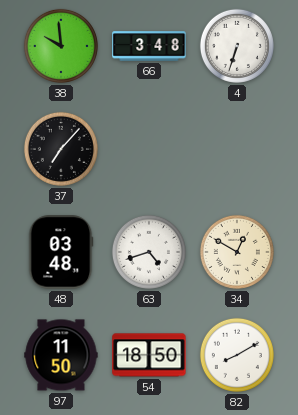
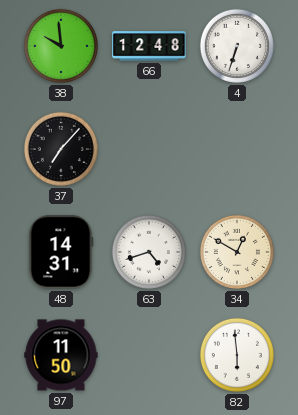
66: 3:48 -> 12:48
48: 03:48 -> 14:31
54: 18:50 -> none
82: 8:10 -> 5:59
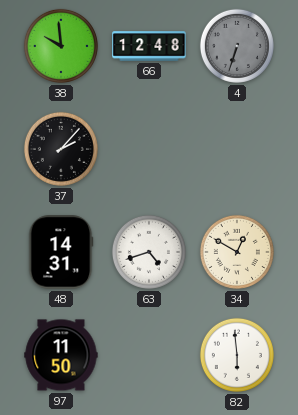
4 dial: white -> grey
37: 7:07 -> 2:07
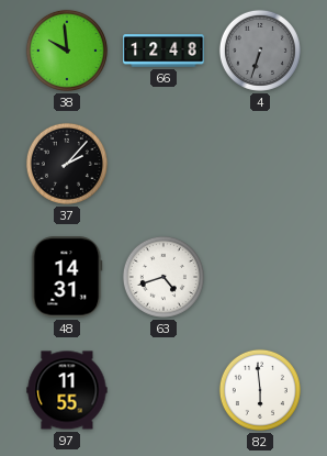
34: 12:50 -> none
97: 11:50 -> 11:55
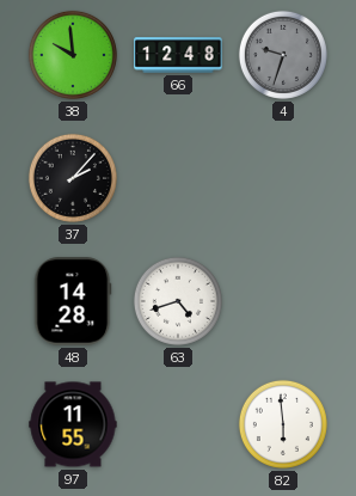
4: 6:33 -> 9:33
48: 14:31 -> 14:28
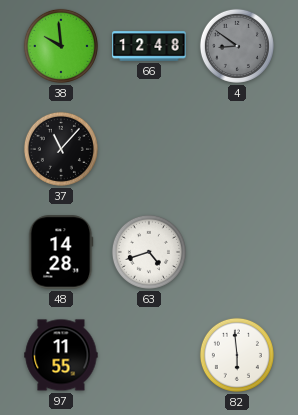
4: 9:33 -> 8:51
37: 2:07 -> 11:07
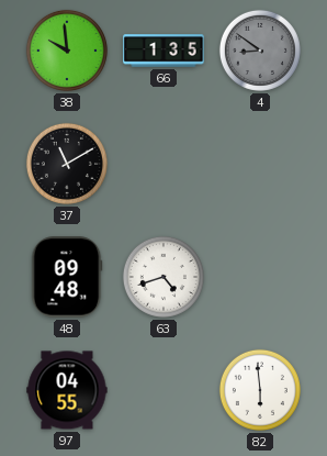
66: 12:48 -> 1:35
37: 11:07 -> 11:10
48: 14:28 -> 09:48
97: 11:55 -> 04:55
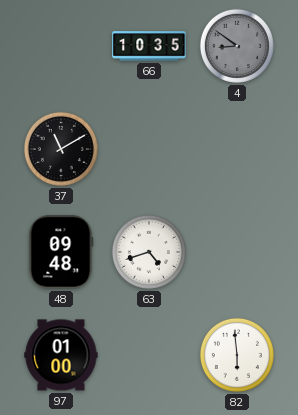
38: 9:59 -> none
66: 1:35 -> 10:35
97: 04:55 -> 01:00
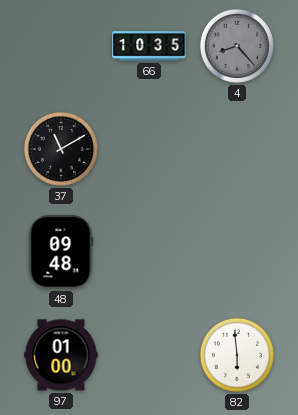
4: 8:51 -> 8:23
63: 4:42 -> none
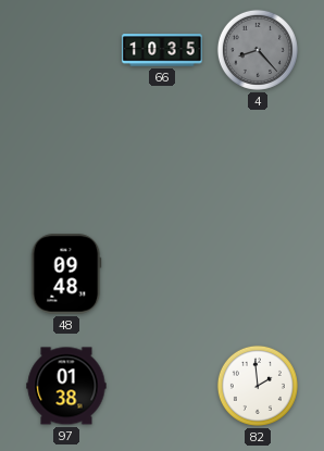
37: 11:10 -> none
97: 01:00 -> 01:38
82: 5:59 -> 1:59
